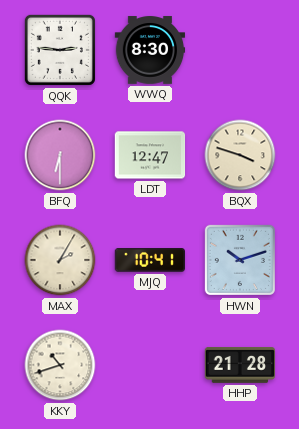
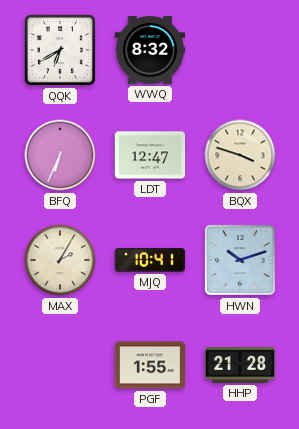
QQK: 2:46 -> 6:40
WWQ: 8:30 -> 8:32
BFQ: 6:30 -> 6:34
KKY: 10:42 -> none
PGF: none -> 1:55
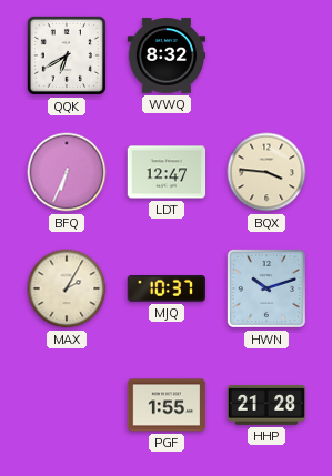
BQX: 3:48 -> 3:46
MJQ: 10:41 -> 10:37
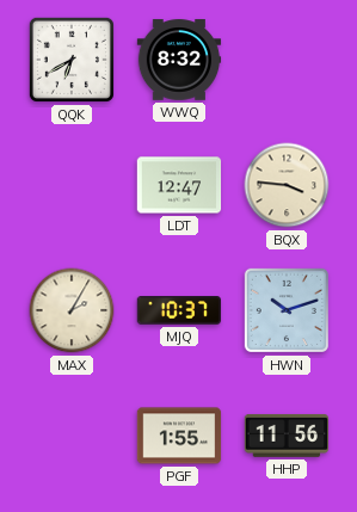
BFQ: 6:34 -> none
HHP: 21:28 -> 11:56
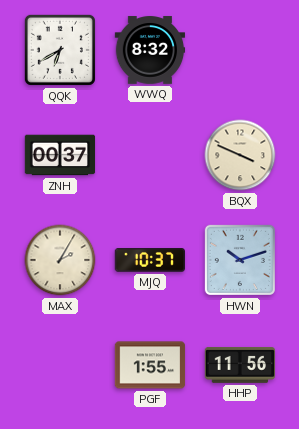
ZNH: none -> 00:37
LDT: 12:47 -> none
BQX: 3:46 -> 3:49
